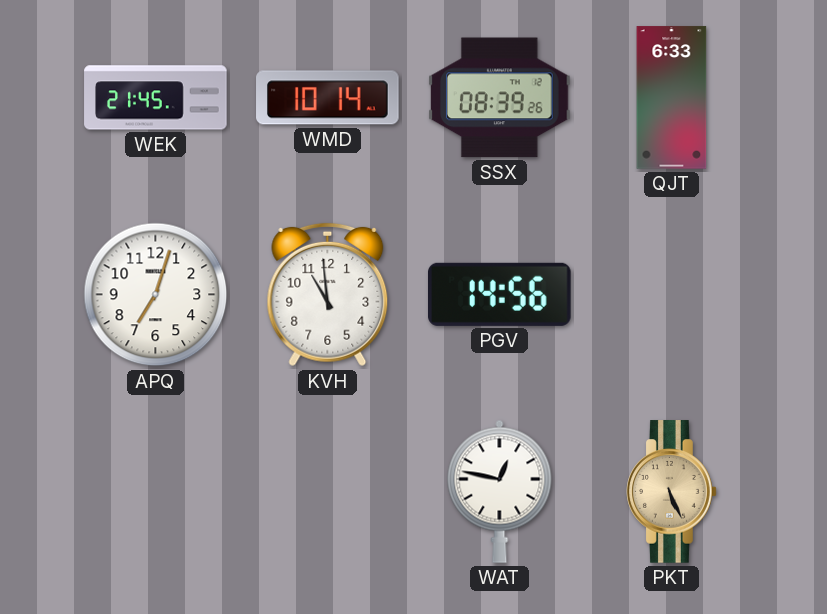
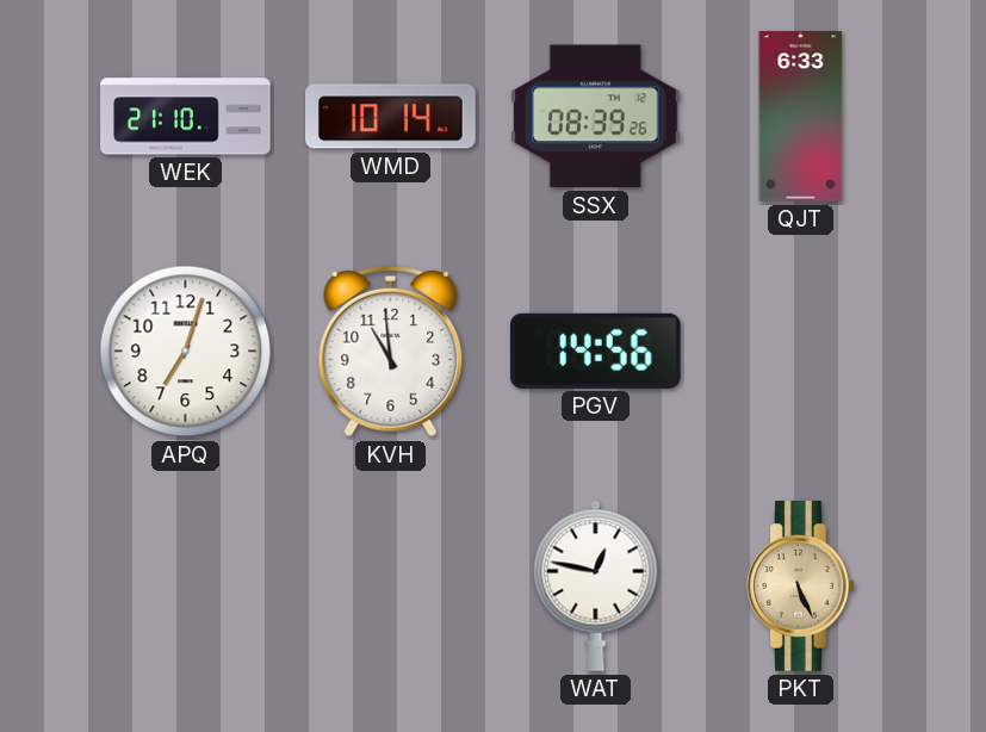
WEK: 21:45 -> 21:10
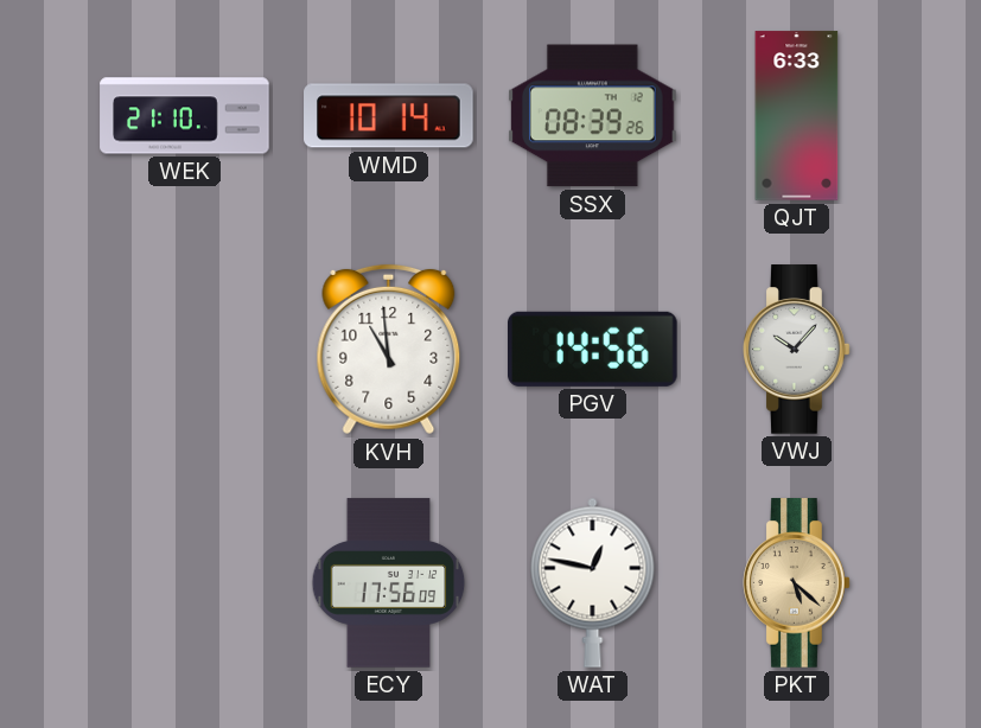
APQ: 7:03 -> none
VWJ: none -> 10:07
ECY: none -> 17:56
PKT: 5:26 -> 5:22
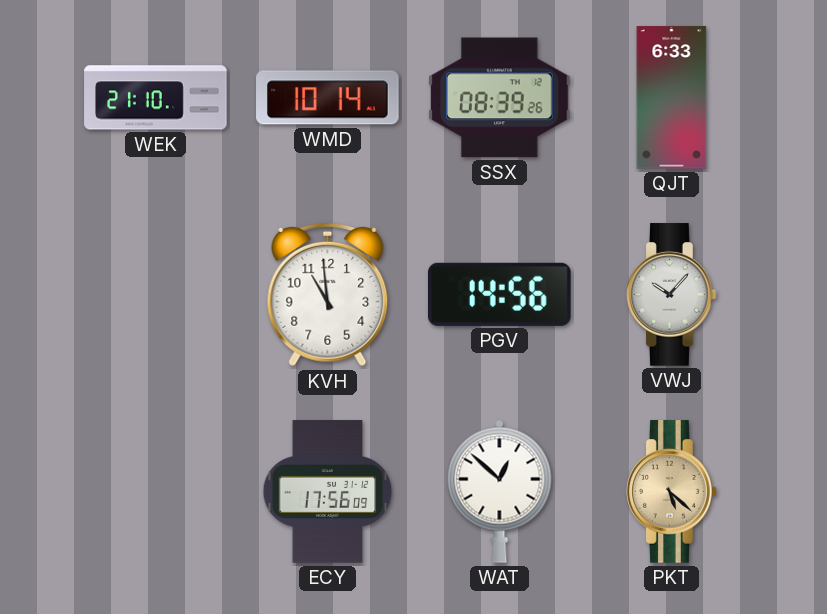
WAT: 12:47 -> 12:52
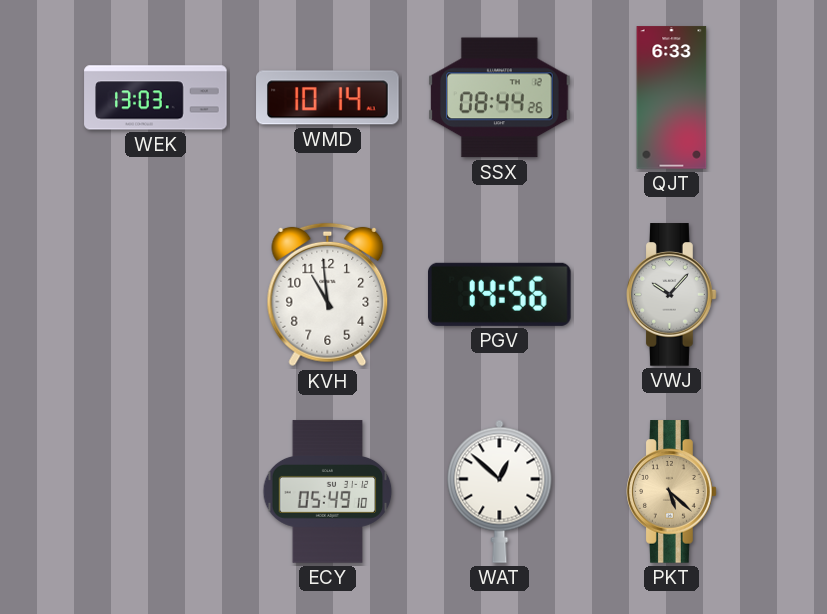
WEK: 21:10 -> 13:03
SSX: 08:39 -> 08:44
ECY: 17:56 -> 05:49
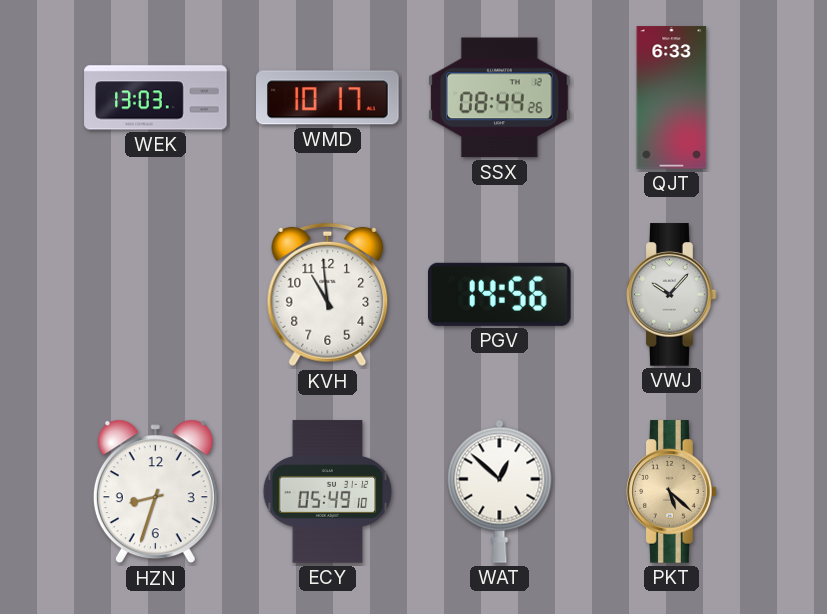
WMD: 10:14 -> 10:17
HZN: none -> 8:33
